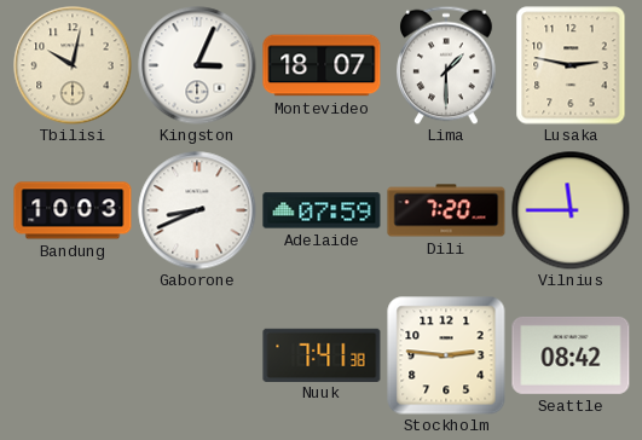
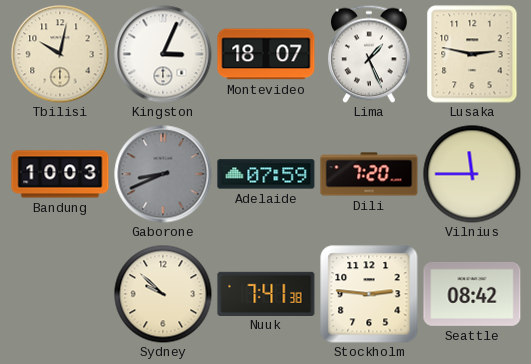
Lima: 1:30 -> 1:26
Gaborone dial: white -> grey
Sydney: none -> 9:52
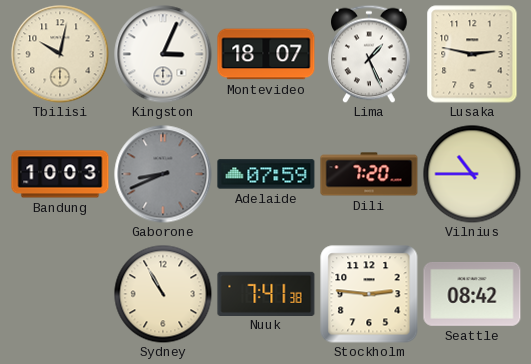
Vilnius: 11:45 -> 10:45
Sydney: 9:52 -> 10:55
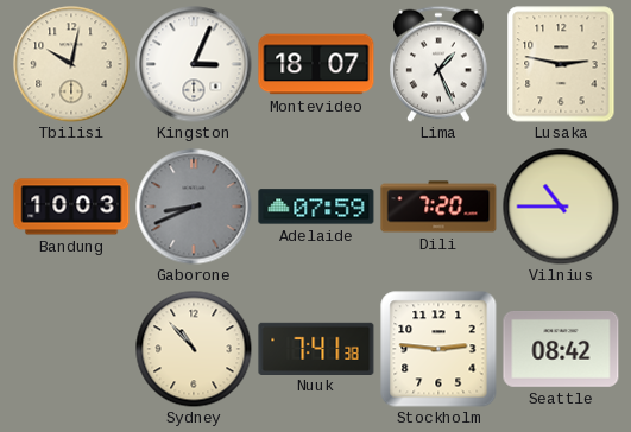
Sydney: 10:55 -> 10:53
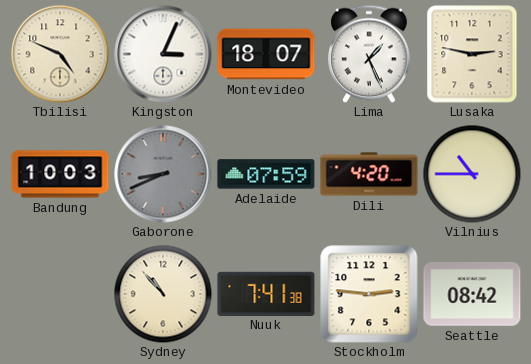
Tbilisi: 10:02 -> 4:49
Dili: 7:20 -> 4:20
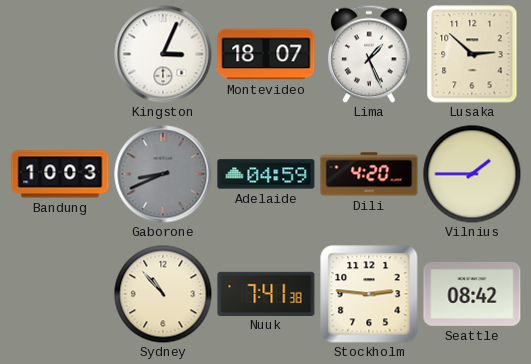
Tbilisi: 4:49 -> none
Lusaka: 2:47 -> 2:52
Adelaide: 07:59 -> 04:59
Vilnius: 10:45 -> 1:45
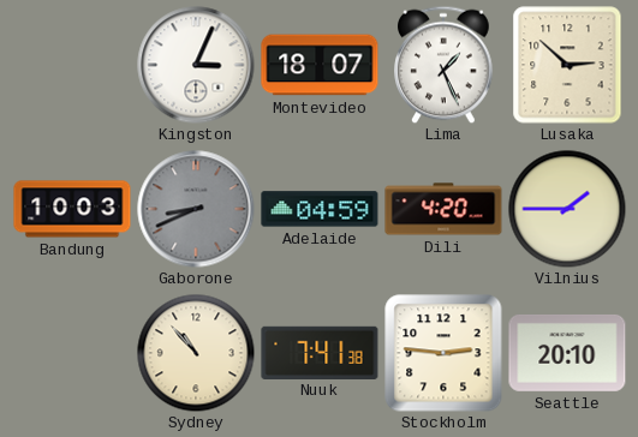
Seattle: 08:42 -> 20:10
